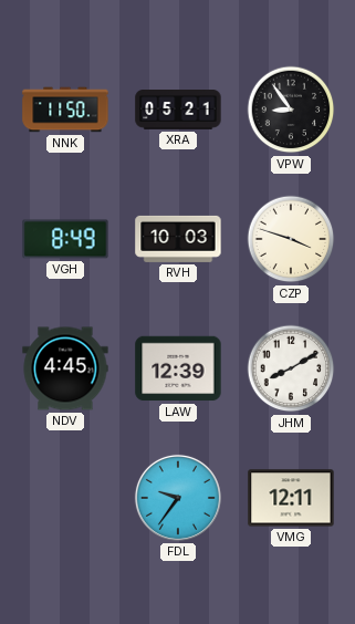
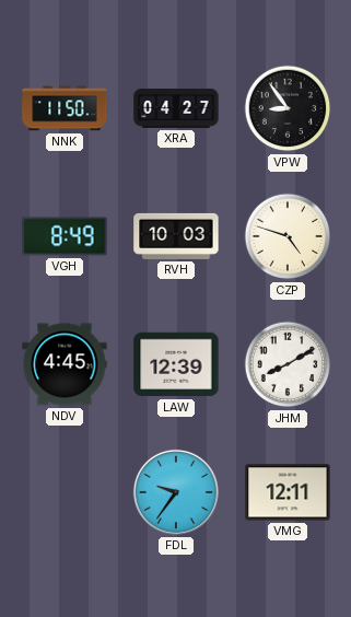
XRA: 05:21 -> 04:27
CZP: 3:48 -> 4:48
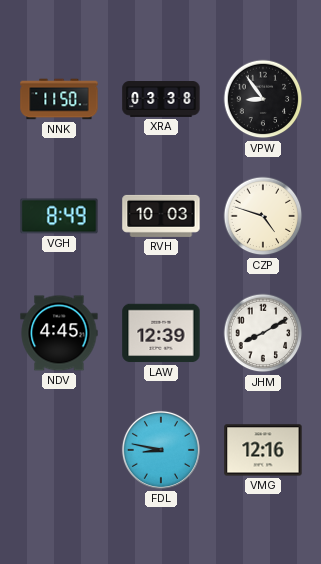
XRA: 04:27 -> 03:38
FDL: 9:36 -> 8:47
VMG: 12:11 -> 12:16
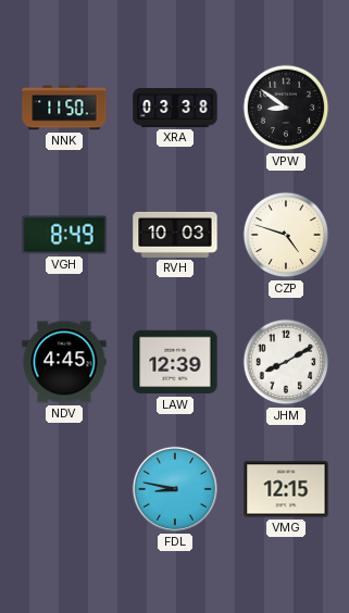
VPW: 8:54 -> 8:51
VMG: 12:16 -> 12:15
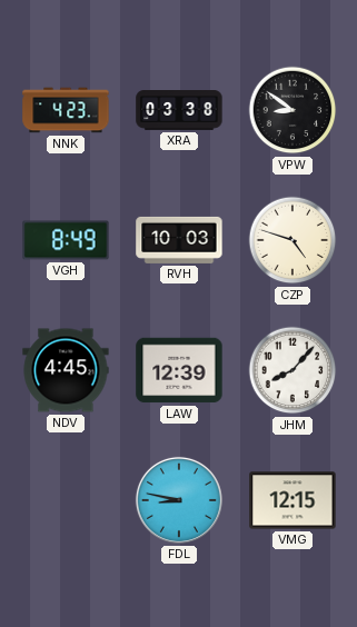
NNK: 11:50 -> 4:23
JHM: 8:10 -> 8:07
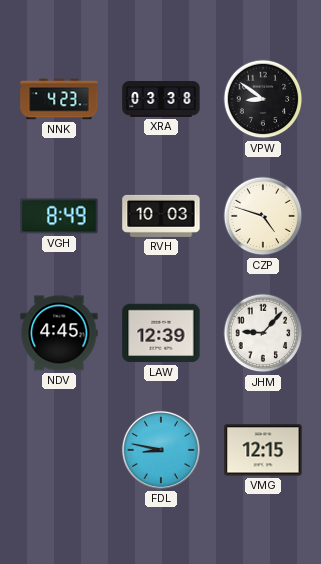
JHM: 8:07 -> 9:07
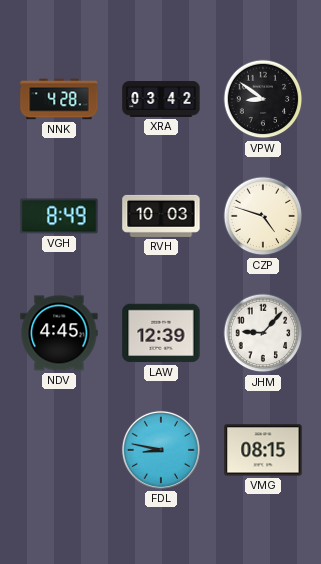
NNK: 4:23 -> 4:28
XRA: 03:38 -> 03:42
VMG: 12:15 -> 08:15
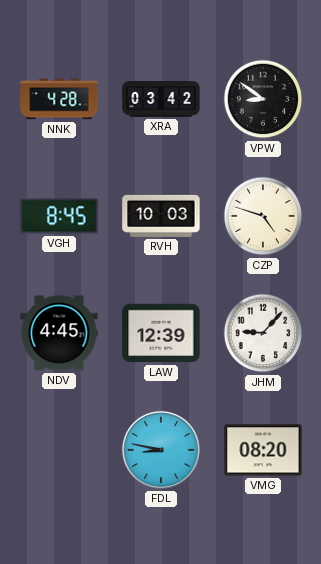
VGH: 8:49 -> 8:45
VMG: 08:15 -> 08:20
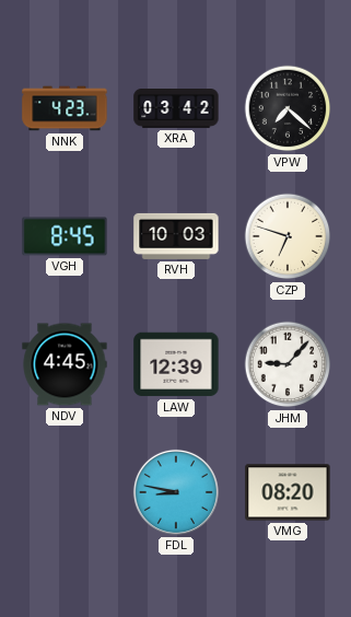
NNK: 4:28 -> 4:23
VPW: 8:51 -> 7:22
CZP: 4:48 -> 6:48
